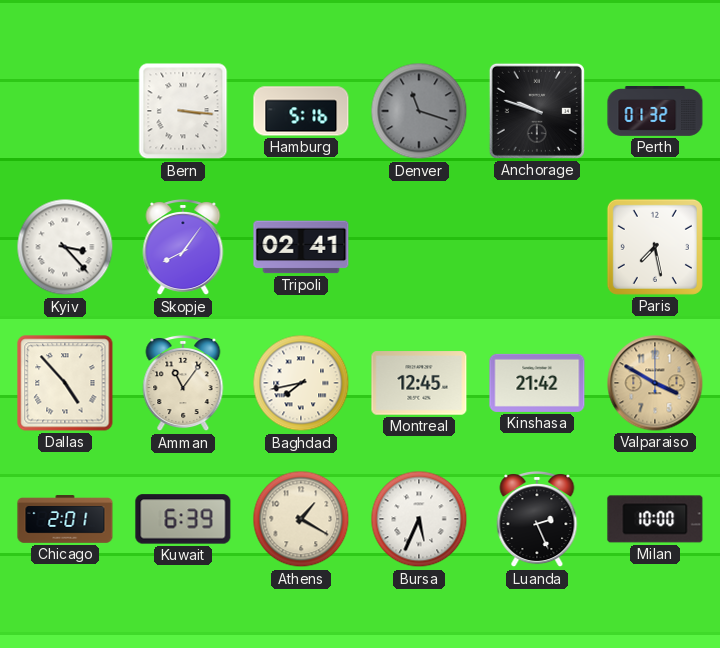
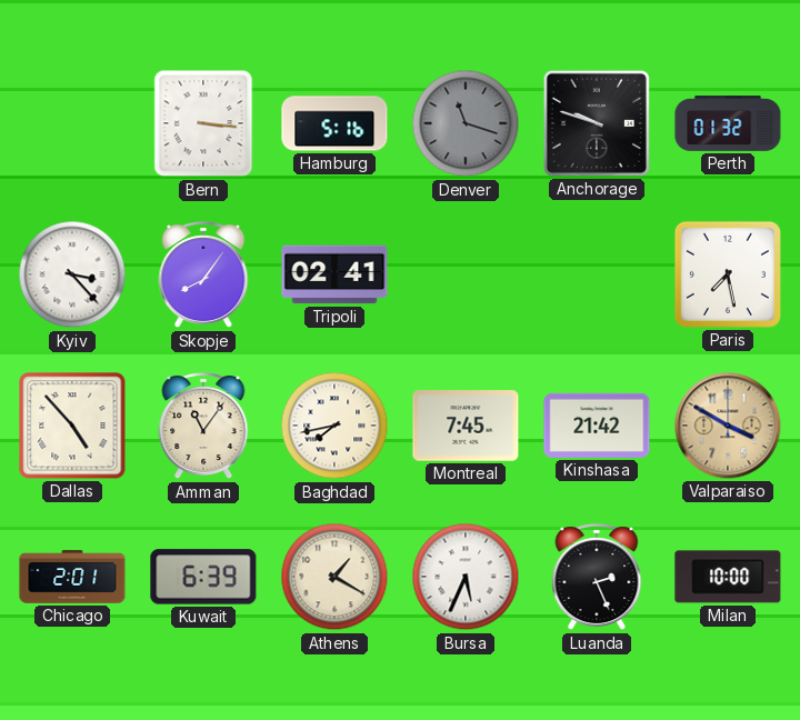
Montreal: 12:45 -> 7:45
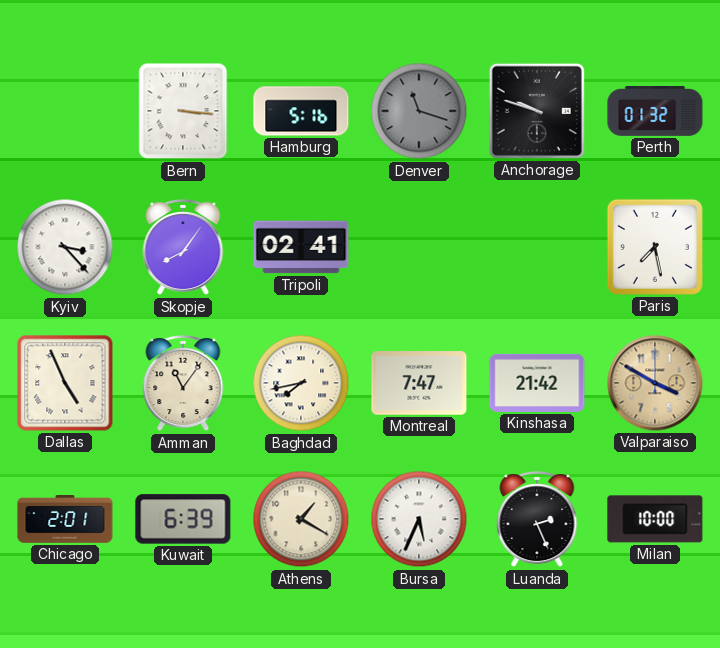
Dallas: 4:53 -> 4:56
Montreal: 7:45 -> 7:47
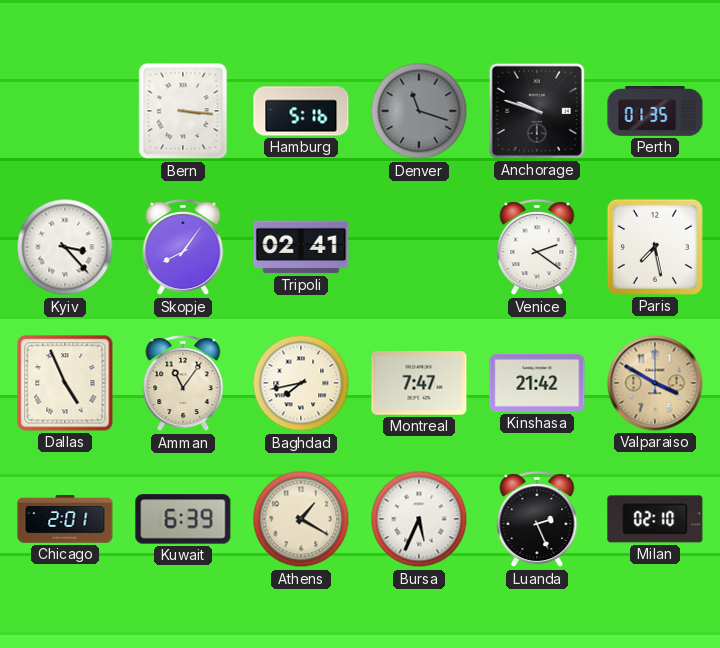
Perth: 01:32 -> 01:35
Venice: none -> 2:21
Milan: 10:00 -> 02:10
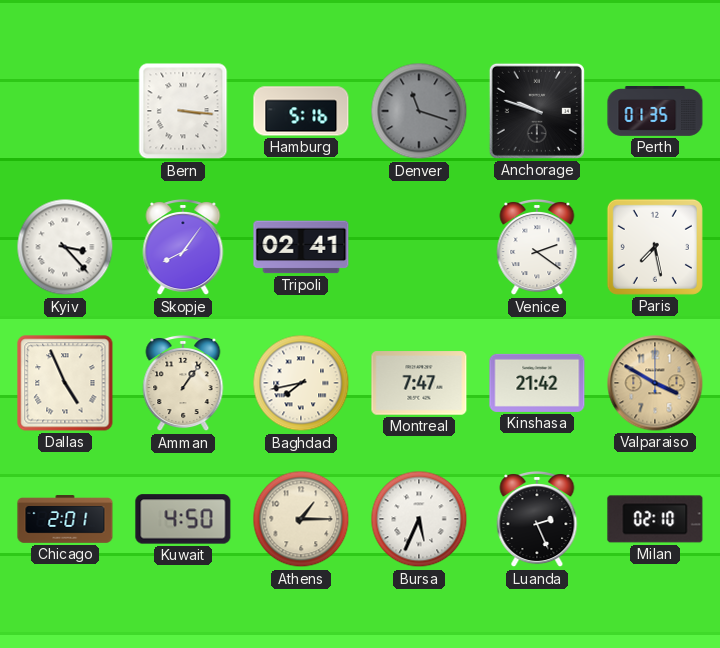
Amman: 11:06 -> 1:06
Kuwait: 6:39 -> 4:50
Athens: 1:20 -> 1:15
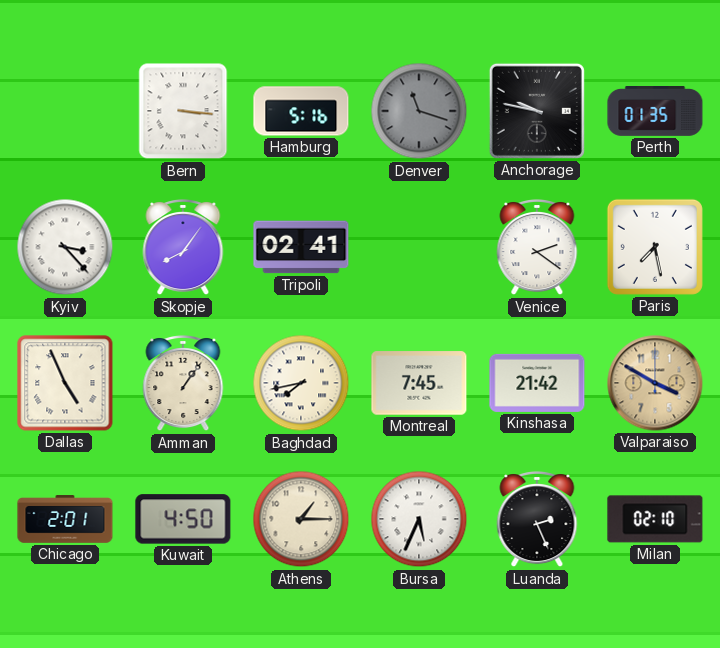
Anchorage: 9:48 -> 9:47
Montreal: 7:47 -> 7:45
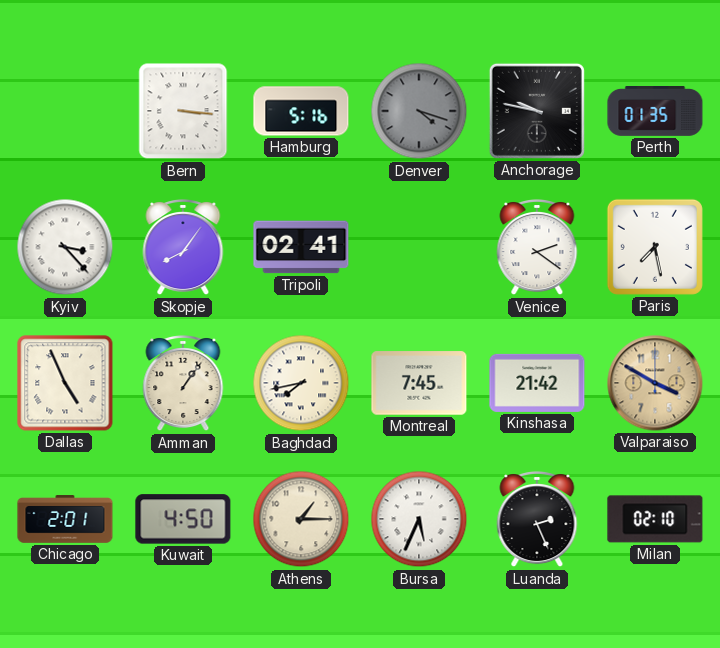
Denver: 11:18 -> 4:18
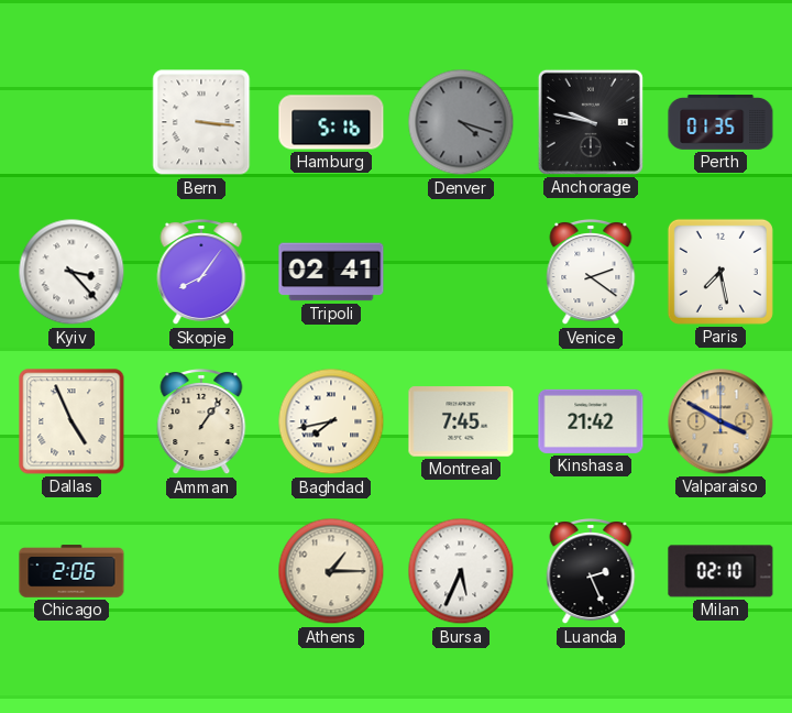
Chicago: 2:01 -> 2:06
Kuwait: 4:50 -> none
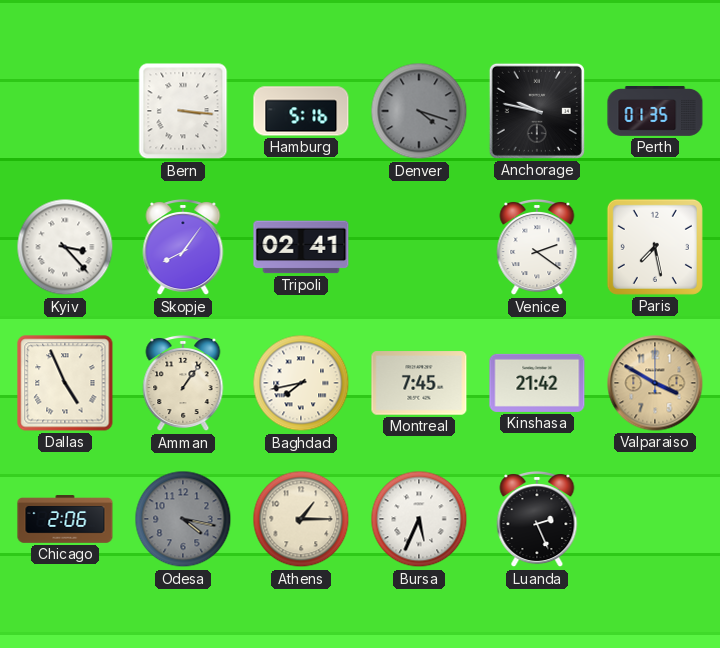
Odesa: none -> 4:17
Milan: 02:10 -> none
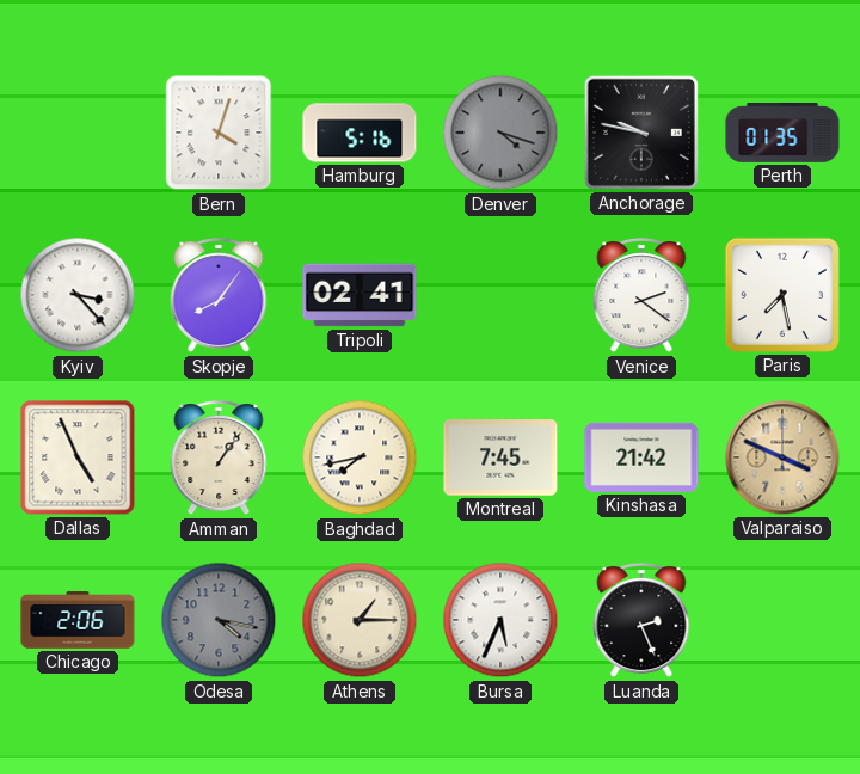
Bern: 3:16 -> 4:03
Valparaiso: 3:50 -> 3:49
